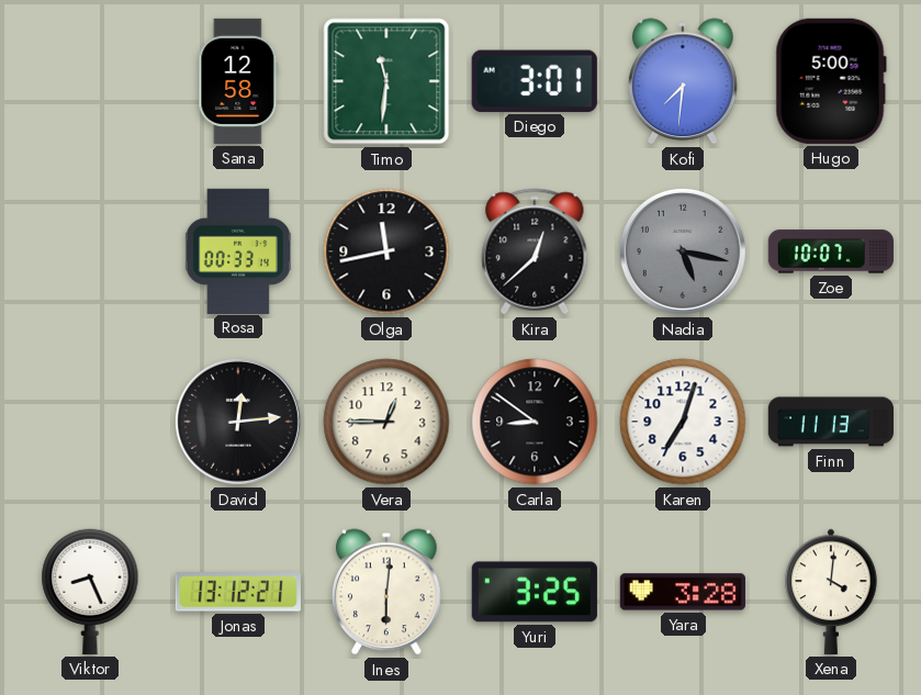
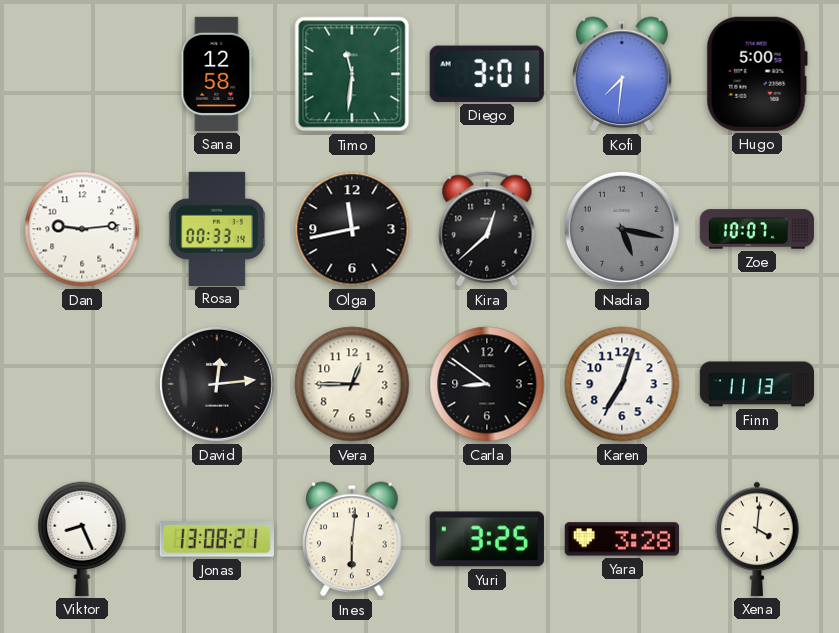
Dan: none -> 9:14
Jonas: 13:12 -> 13:08
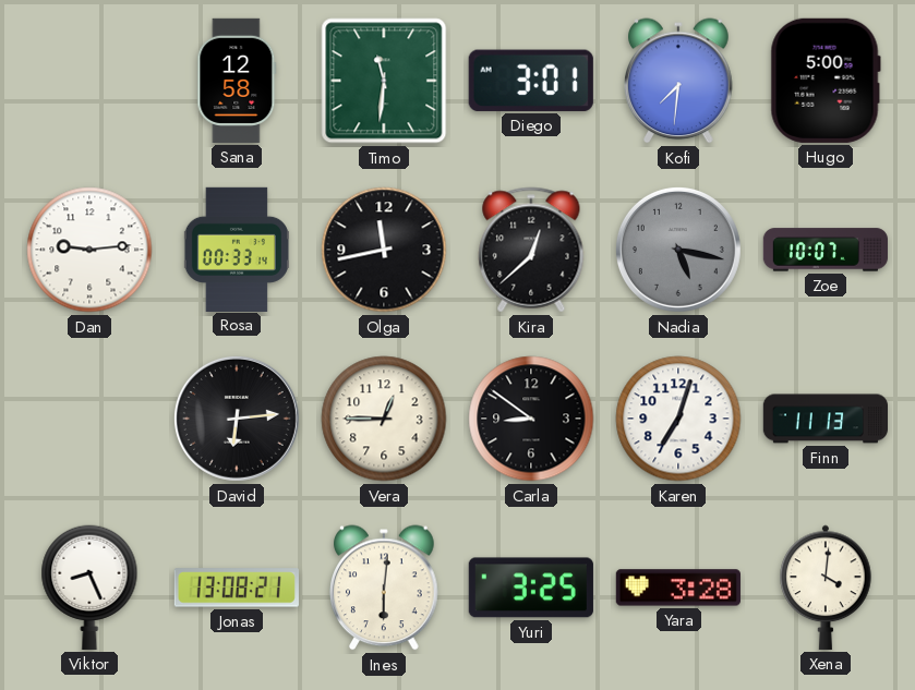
David: 12:14 -> 6:14
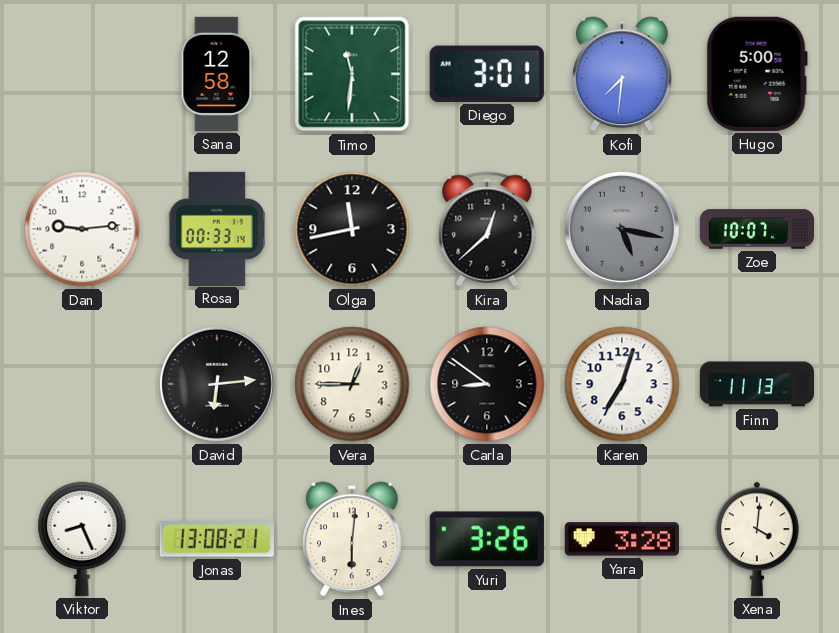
Yuri: 3:25 -> 3:26
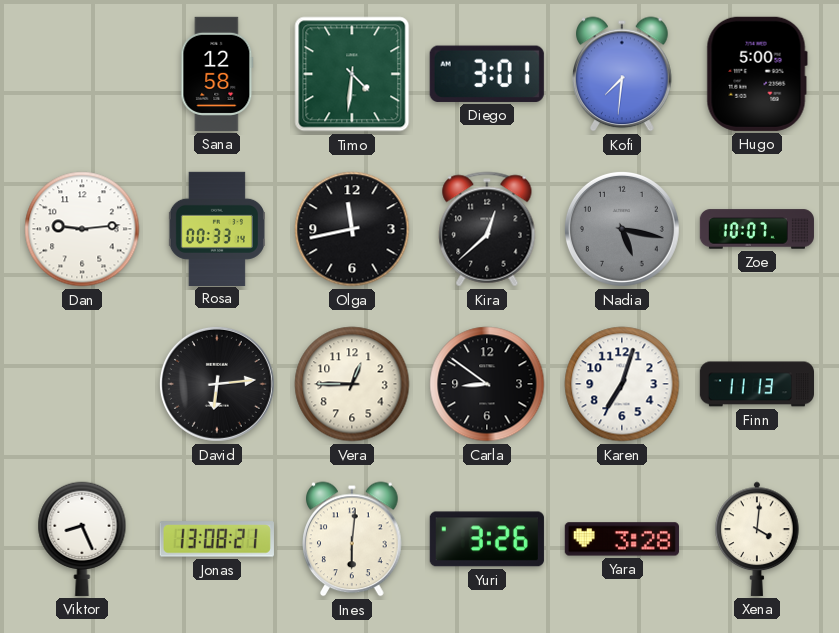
Timo: 11:31 -> 4:31
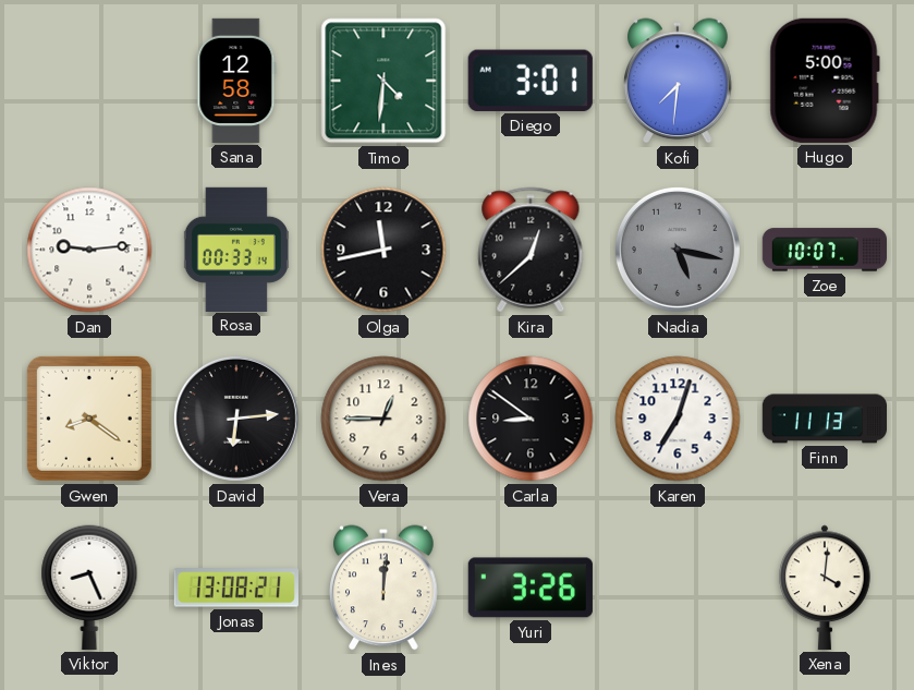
Gwen: none -> 8:21
Ines: 6:01 -> 12:01
Yara: 3:28 -> none
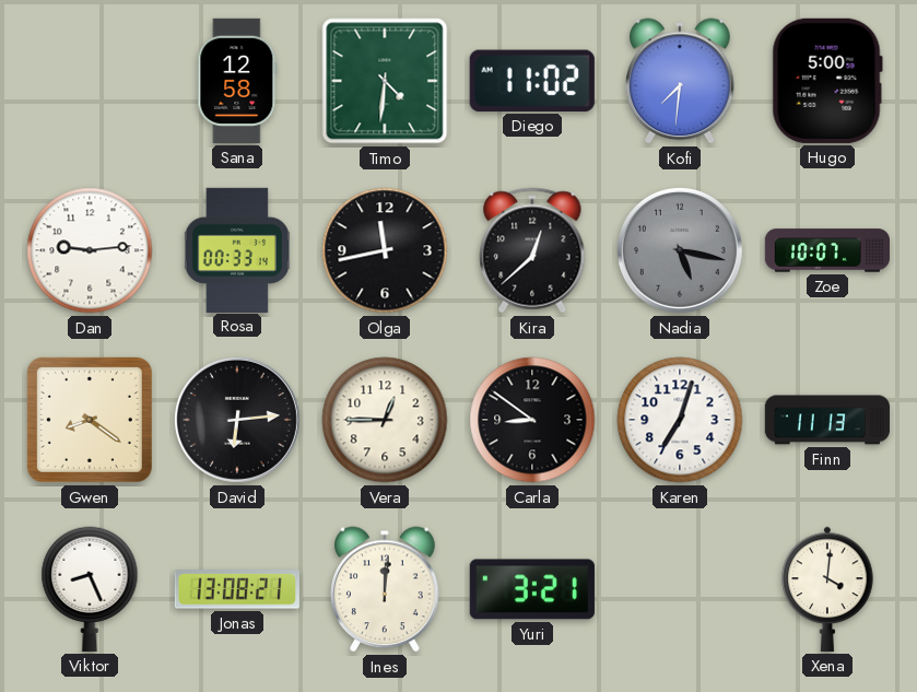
Diego: 3:01 -> 11:02
Yuri: 3:26 -> 3:21
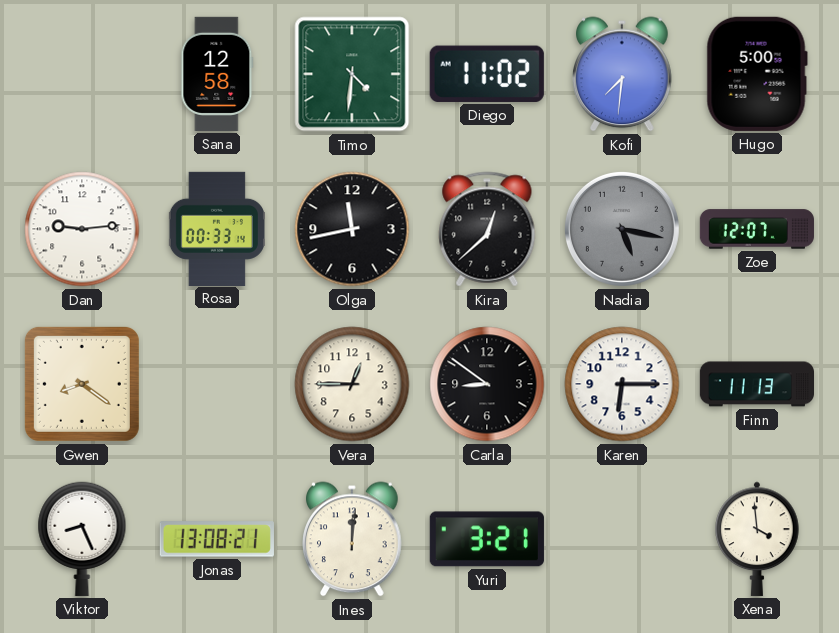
Zoe: 10:07 -> 12:07
David: 6:14 -> none
Karen: 7:03 -> 6:15
Xena: 4:01 -> 3:59
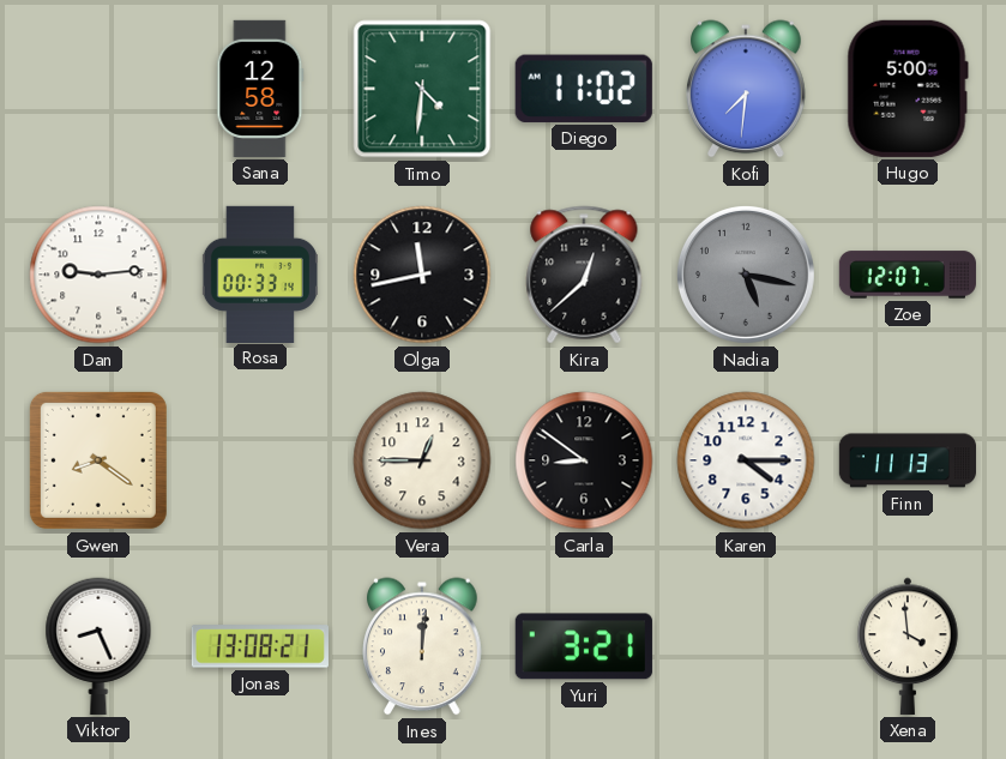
Karen: 6:15 -> 4:15
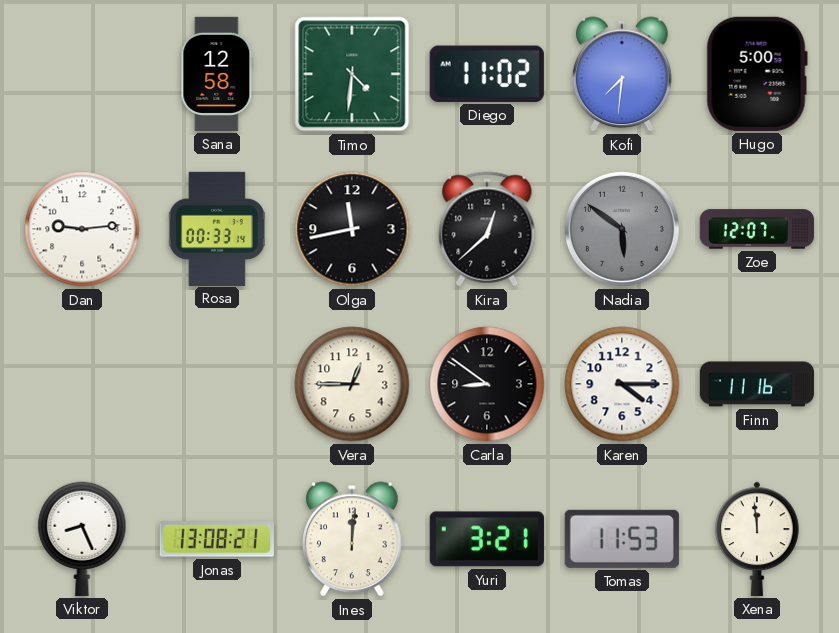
Nadia: 5:17 -> 5:51
Gwen: 8:21 -> none
Finn: 11:13 -> 11:16
Tomas: none -> 11:53
Xena: 3:59 -> 11:59
